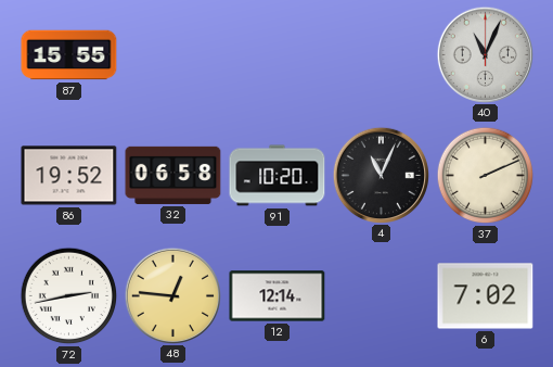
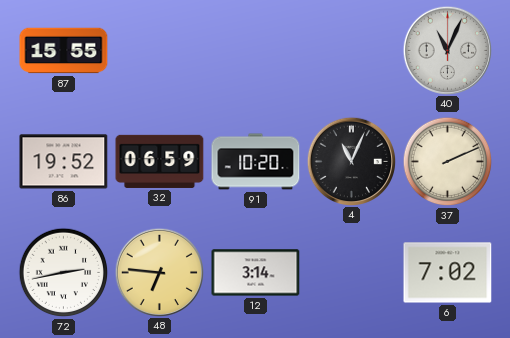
32: 06:58 -> 06:59
48: 12:46 -> 6:46
12: 12:14 -> 3:14
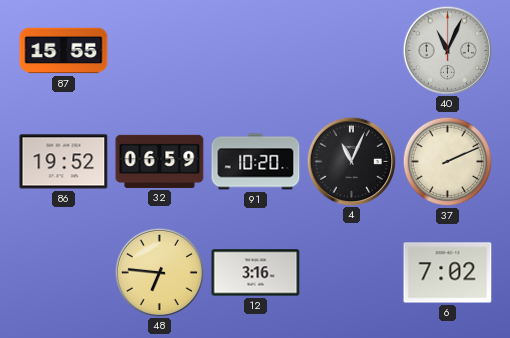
72: 2:43 -> none
12: 3:14 -> 3:16
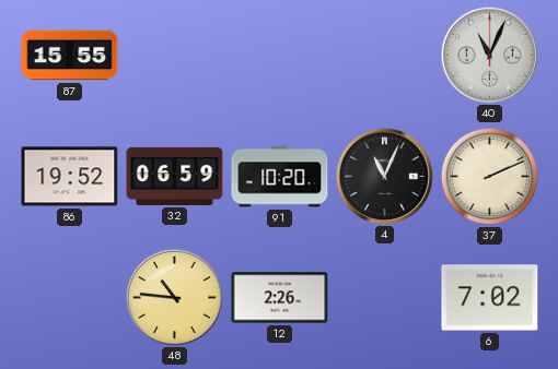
48: 6:46 -> 10:46
12: 3:16 -> 2:26
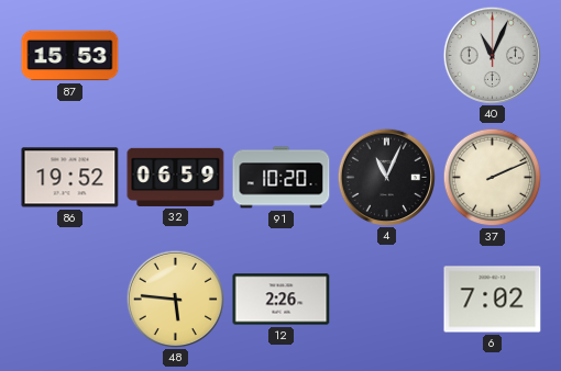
87: 15:55 -> 15:53
48: 10:46 -> 5:46
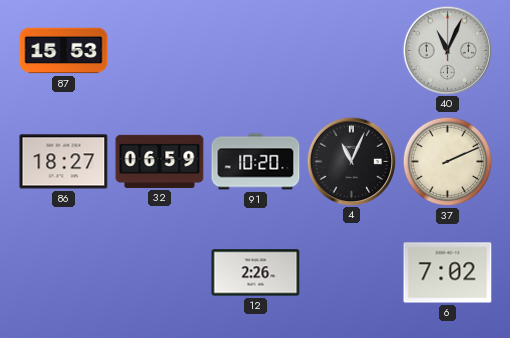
86: 19:52 -> 18:27
48: 5:46 -> none
